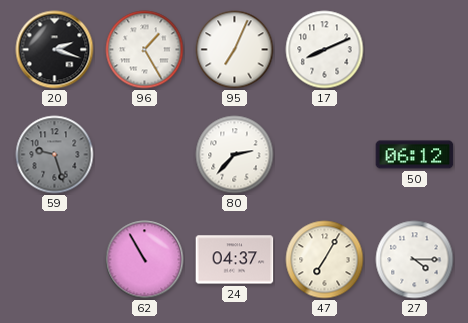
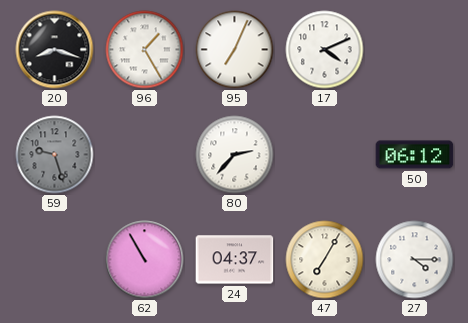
20: 2:18 -> 8:18
17: 8:11 -> 4:11
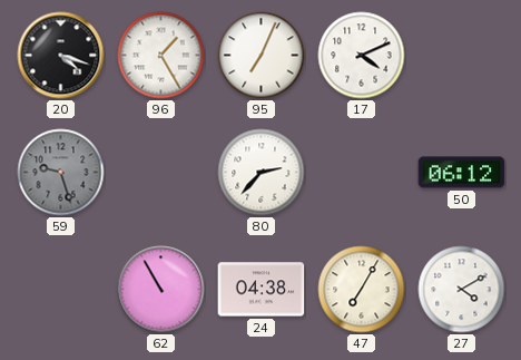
20: 8:18 -> 4:18
24: 04:37 -> 04:38
27: 4:15 -> 4:10
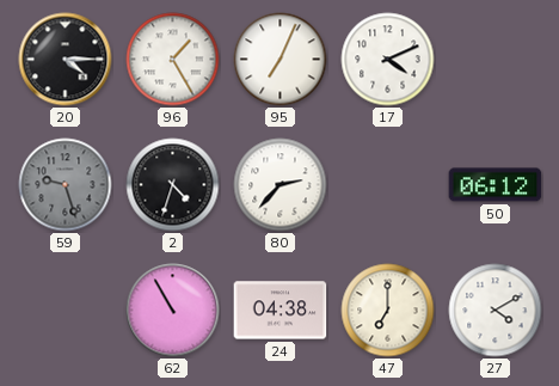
20: 4:18 -> 4:15
2: none -> 4:33
47: 7:05 -> 7:00
